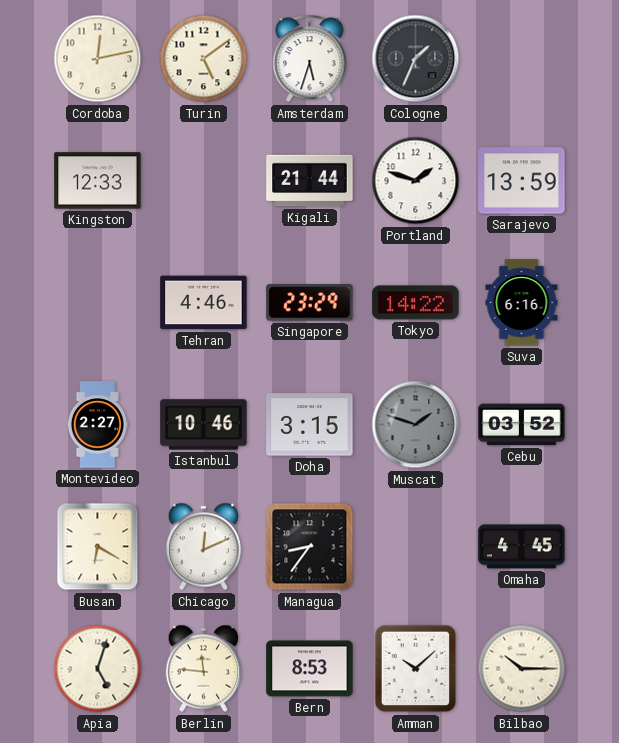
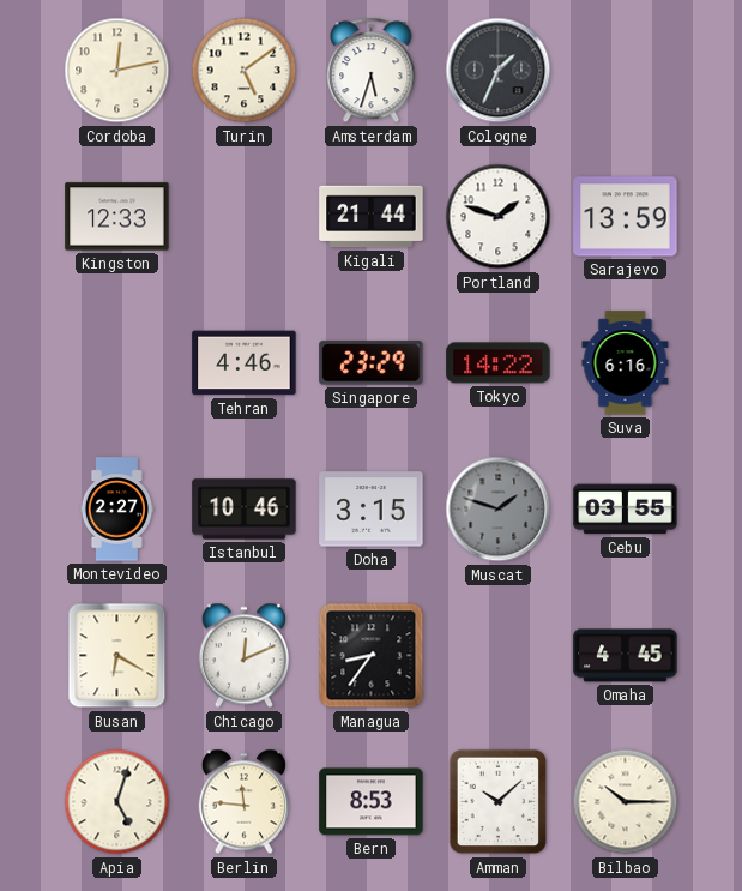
Cebu: 03:52 -> 03:55
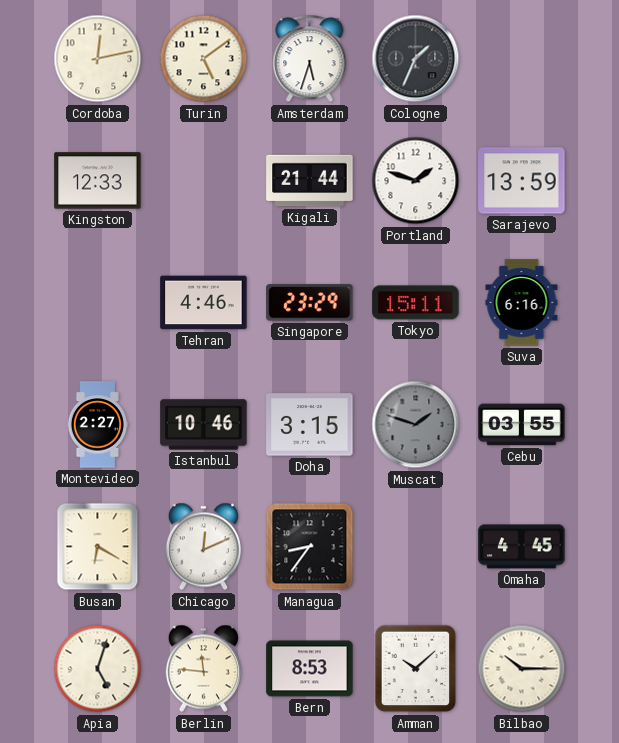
Tokyo: 14:22 -> 15:11
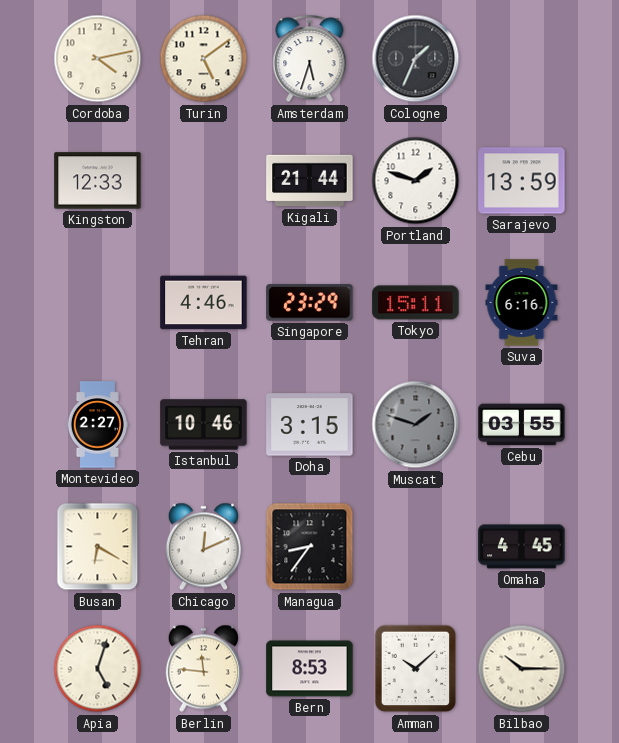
Cordoba: 12:13 -> 4:13
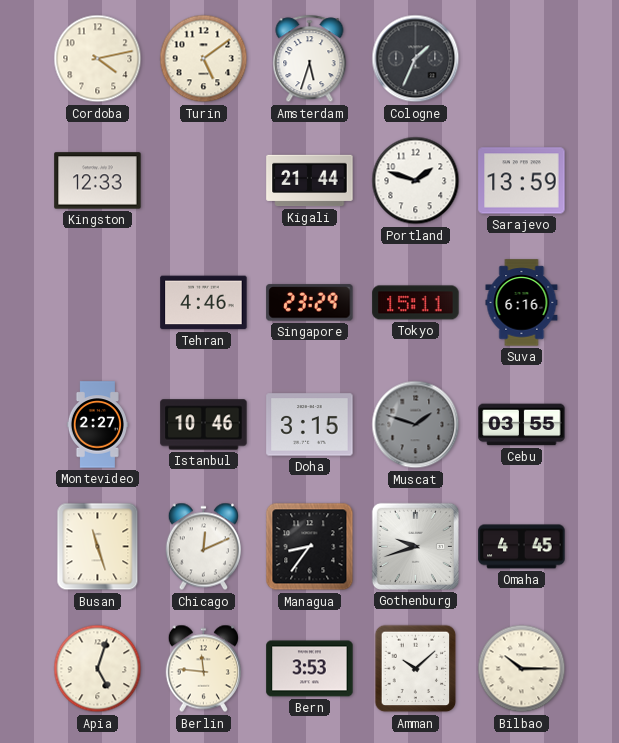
Busan: 6:20 -> 11:27
Gothenburg: none -> 9:42
Bern: 8:53 -> 3:53
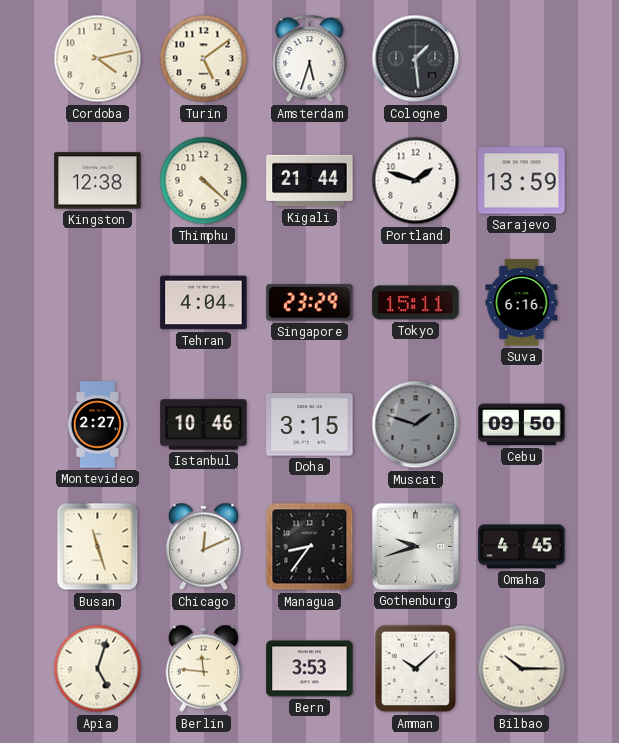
Cologne: 1:34 -> 1:29
Kingston: 12:33 -> 12:38
Thimphu: none -> 4:22
Tehran: 4:46 -> 4:04
Cebu: 03:55 -> 09:50
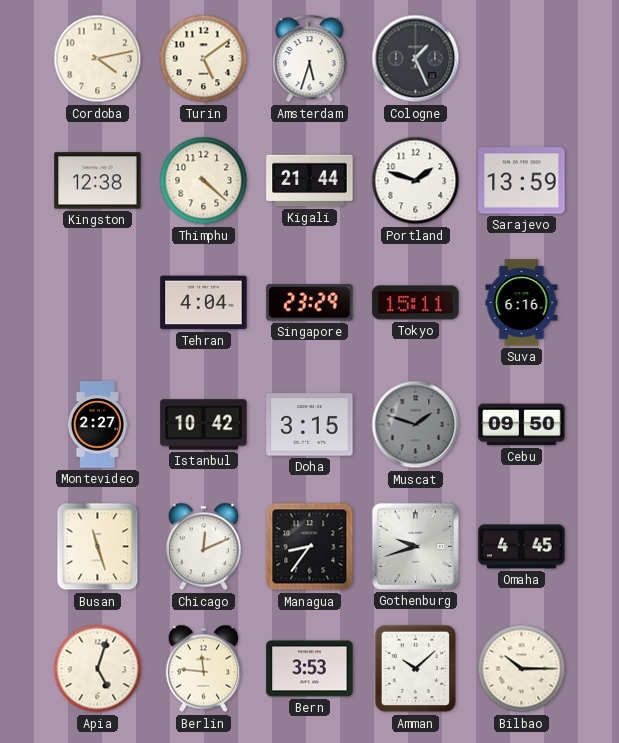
Cologne: 1:29 -> 1:26
Istanbul: 10:46 -> 10:42
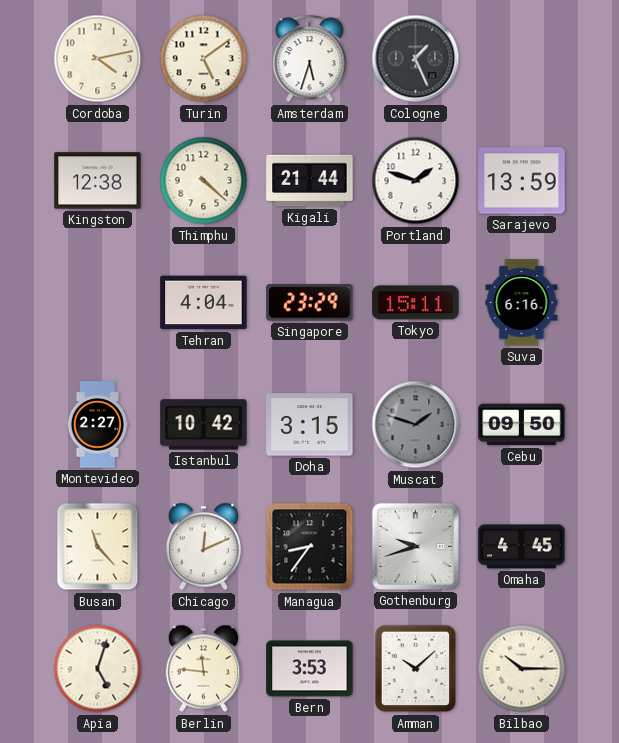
Busan: 11:27 -> 11:23
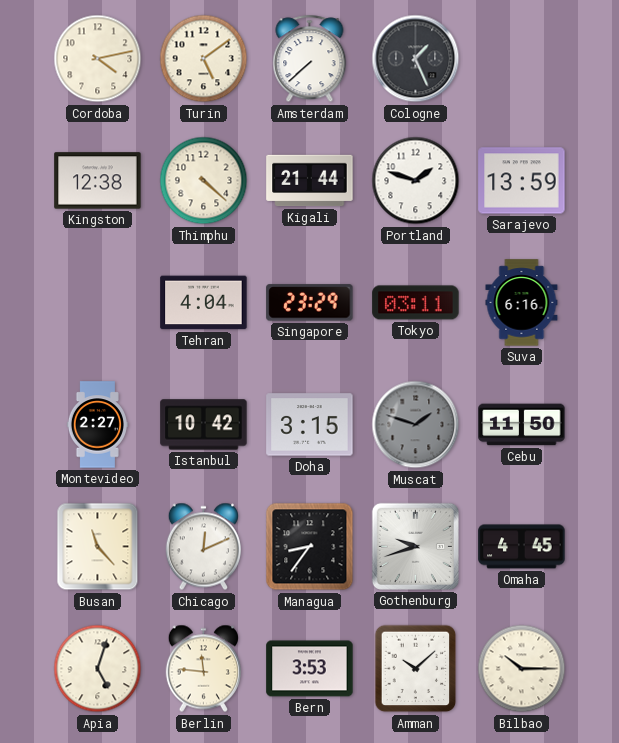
Amsterdam: 5:33 -> 7:38
Tokyo: 15:11 -> 03:11
Cebu: 09:50 -> 11:50
